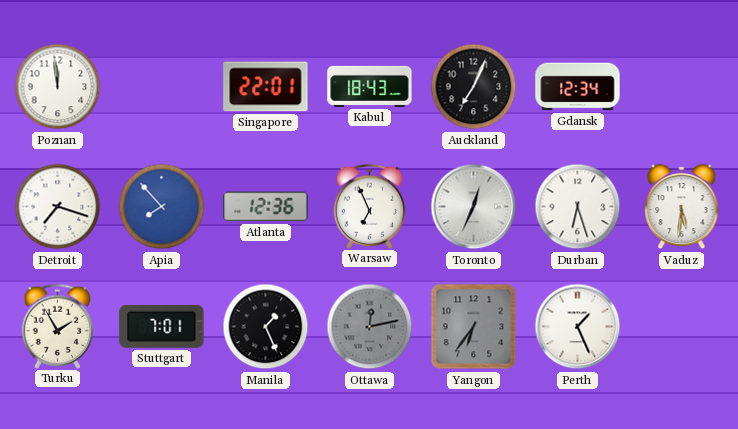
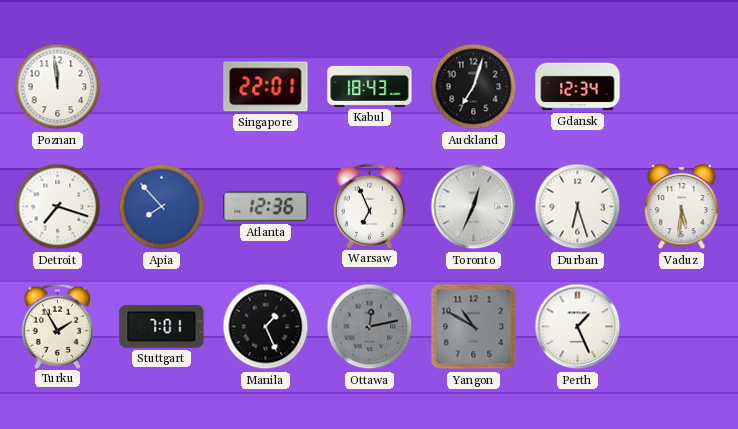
Auckland: 7:04 -> 7:03
Yangon: 6:36 -> 10:50
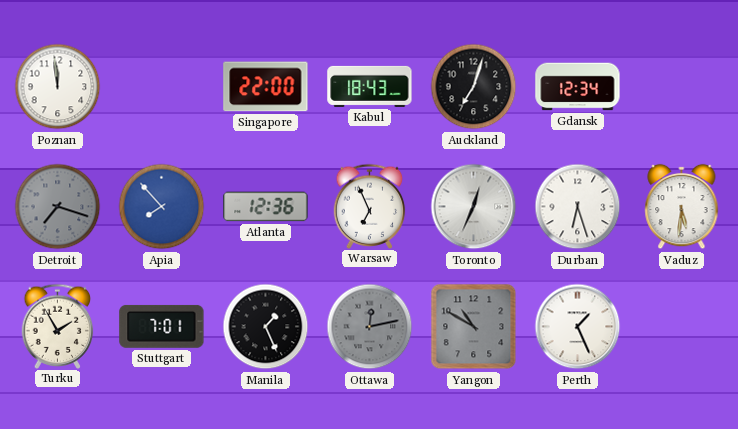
Singapore: 22:01 -> 22:00
Detroit dial: white -> grey
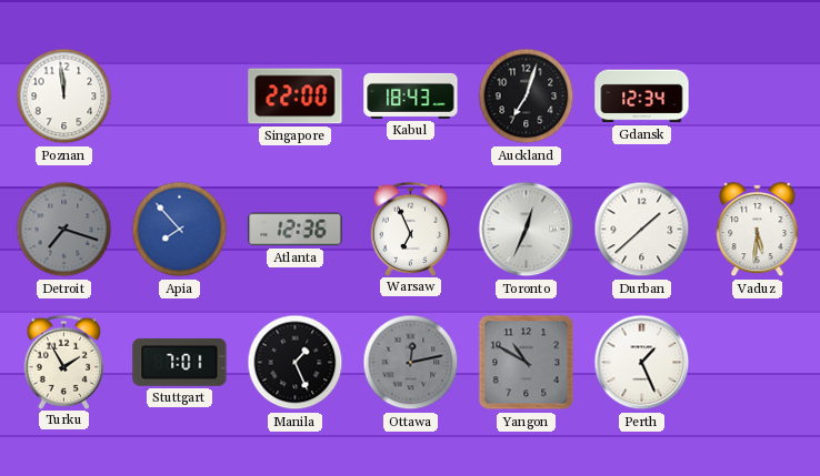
Durban: 6:27 -> 1:38
